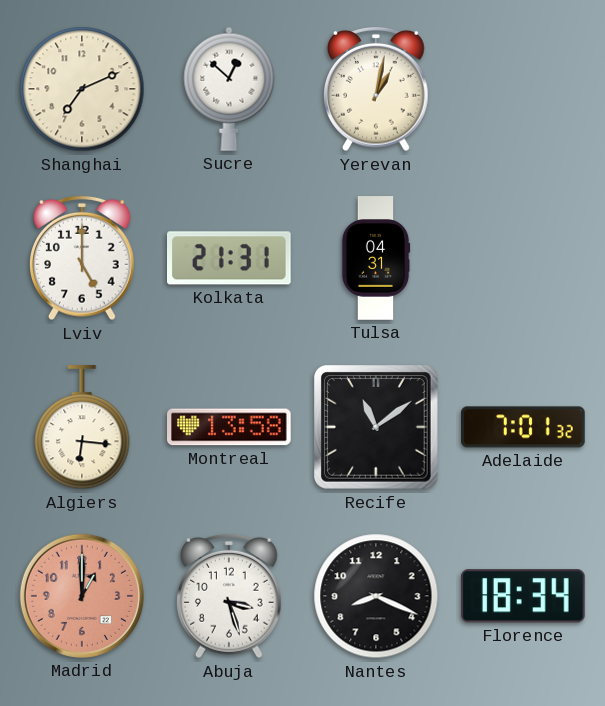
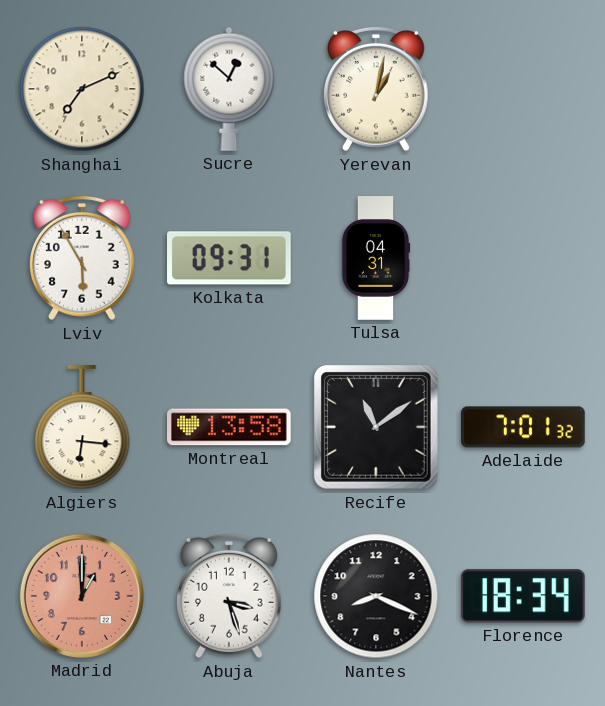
Lviv: 5:00 -> 5:55
Kolkata: 21:31 -> 09:31
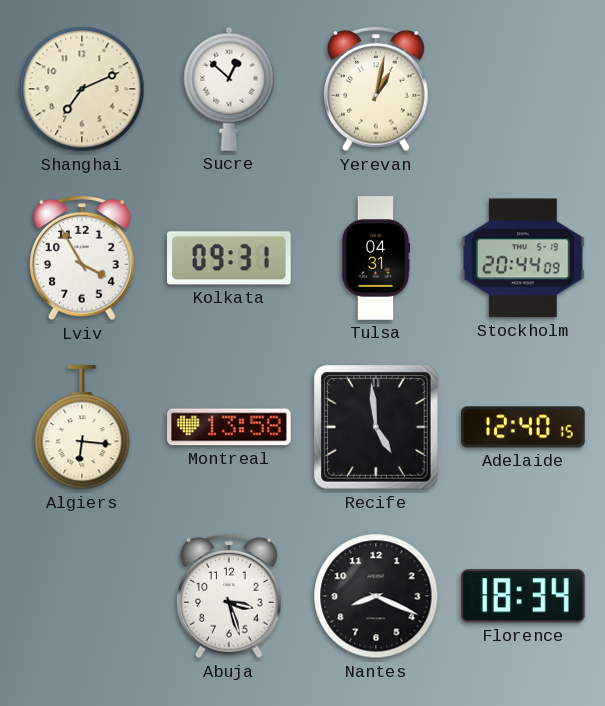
Lviv: 5:55 -> 3:55
Stockholm: none -> 20:44
Recife: 11:09 -> 4:59
Adelaide: 7:01 -> 12:40
Madrid: 1:00 -> none
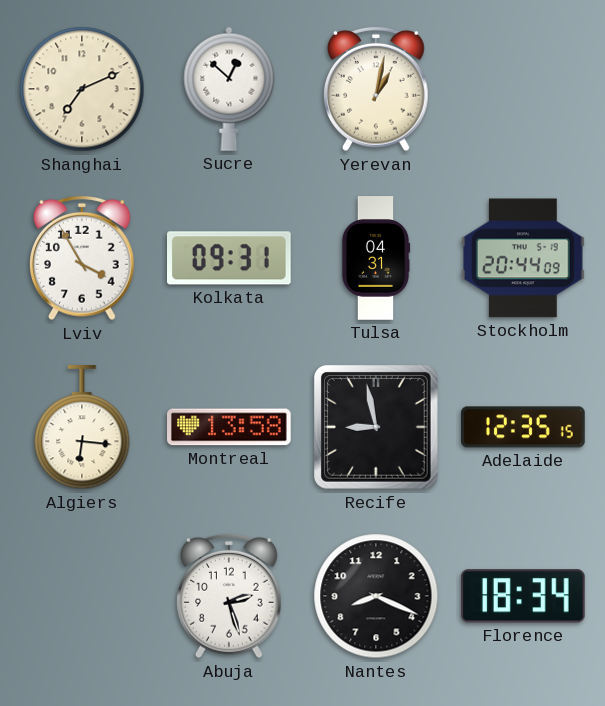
Recife: 4:59 -> 8:58
Adelaide: 12:40 -> 12:35
Abuja: 3:27 -> 2:27
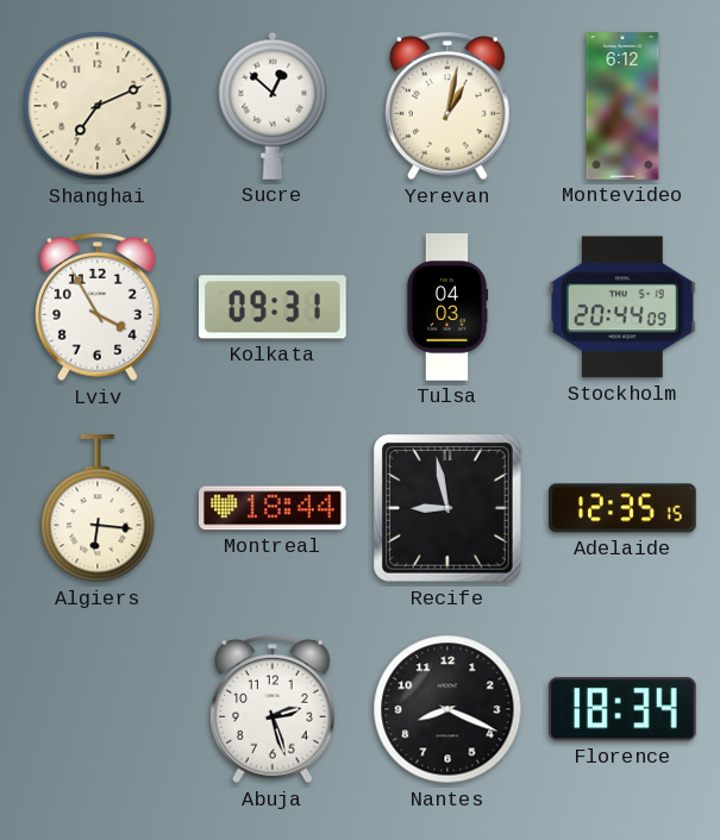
Montevideo: none -> 6:12
Tulsa: 04:31 -> 04:03
Montreal: 13:58 -> 18:44
